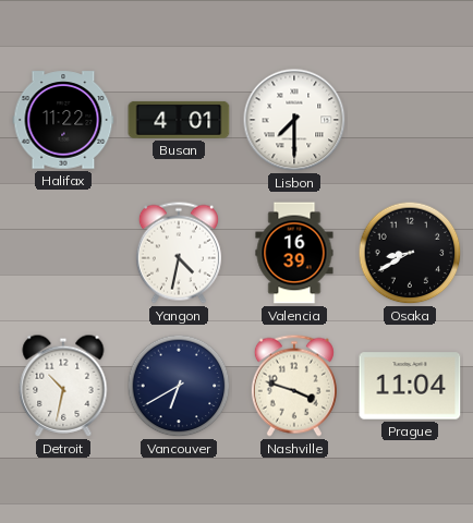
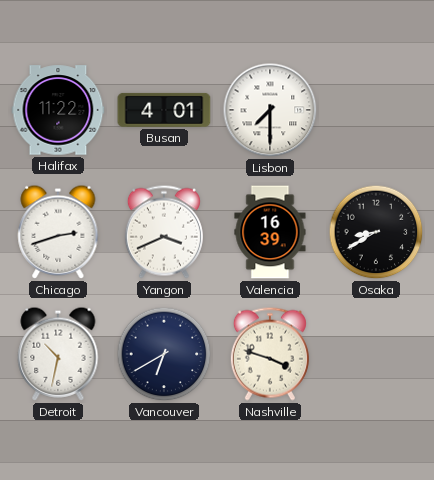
Chicago: none -> 2:42
Yangon: 4:32 -> 3:41
Prague: 11:04 -> none
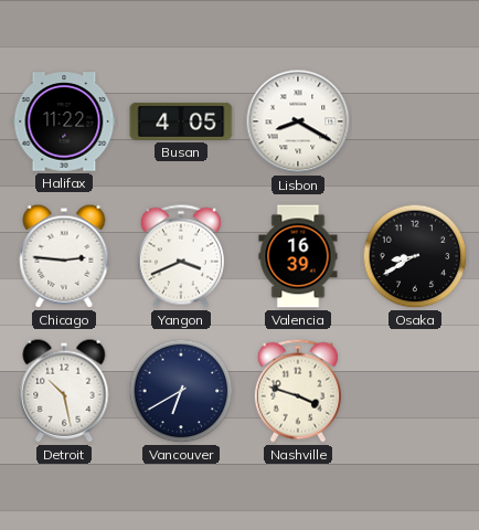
Busan: 4:01 -> 4:05
Lisbon: 7:30 -> 8:20
Chicago: 2:42 -> 2:46
Detroit: 10:32 -> 10:28
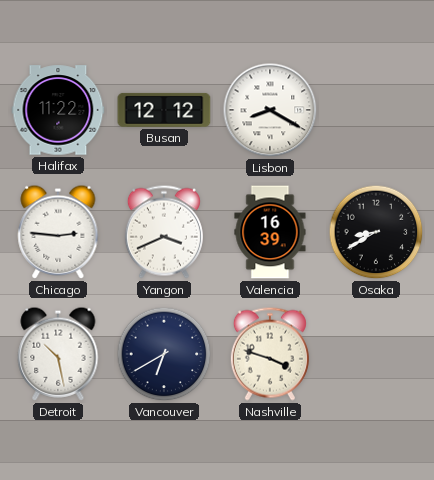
Busan: 4:05 -> 12:12
